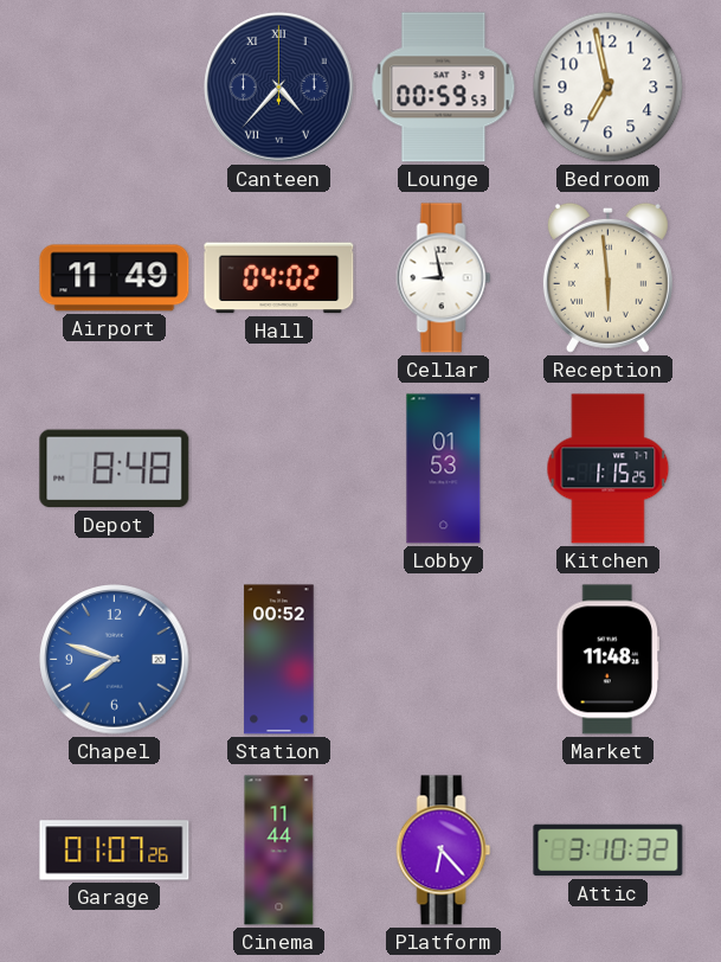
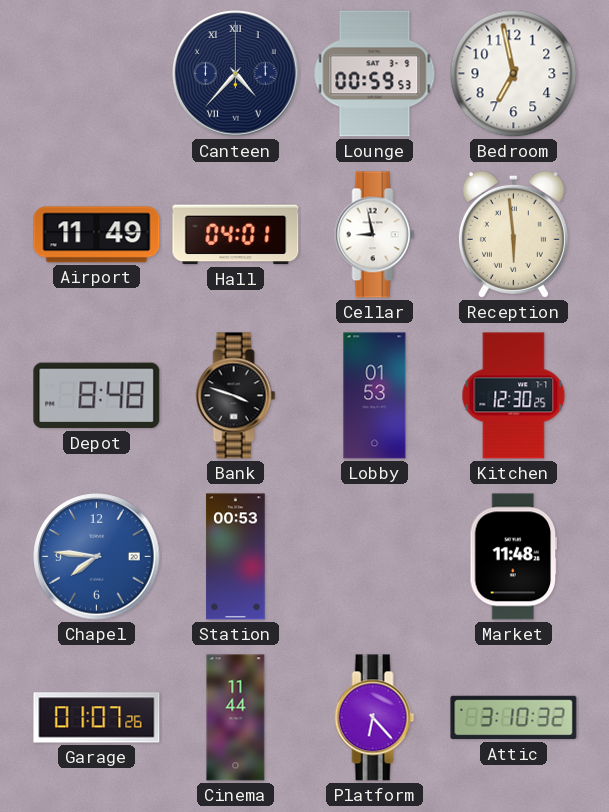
Hall: 04:02 -> 04:01
Bank: none -> 3:48
Kitchen: 1:15 -> 12:30
Chapel: 7:48 -> 7:46
Station: 00:52 -> 00:53
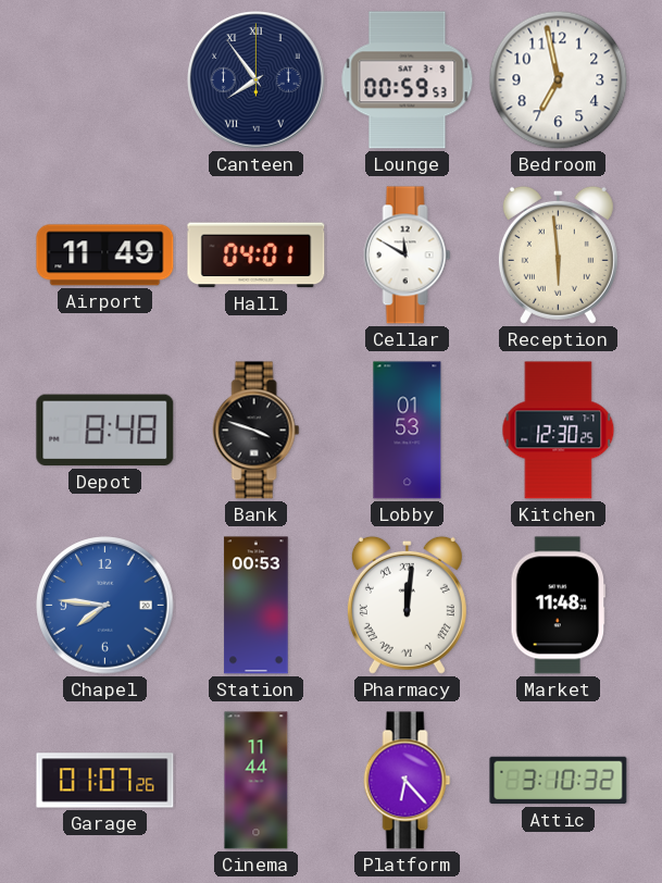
Canteen: 4:37 -> 7:54
Cellar: 8:58 -> 11:50
Pharmacy: none -> 12:01
